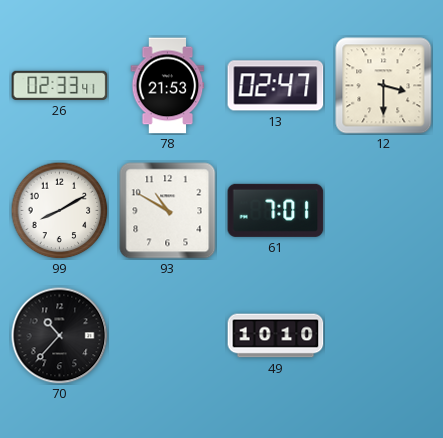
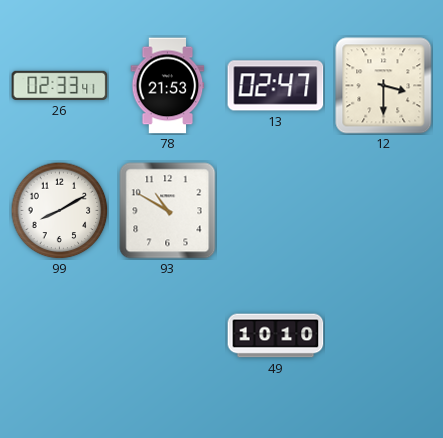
61: 7:01 -> none
70: 10:37 -> none
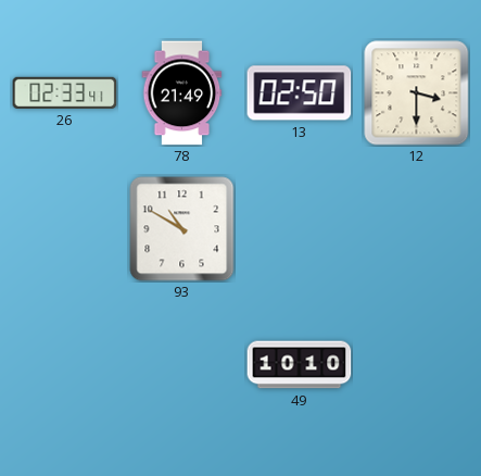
78: 21:53 -> 21:49
13: 02:47 -> 02:50
99: 8:10 -> none
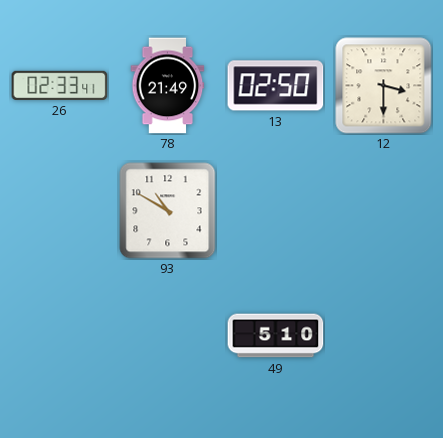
49: 10:10 -> 5:10
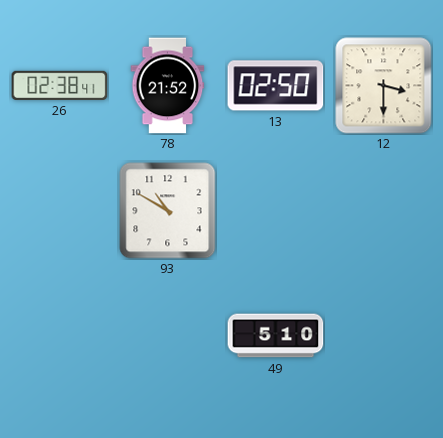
26: 02:33 -> 02:38
78: 21:49 -> 21:52
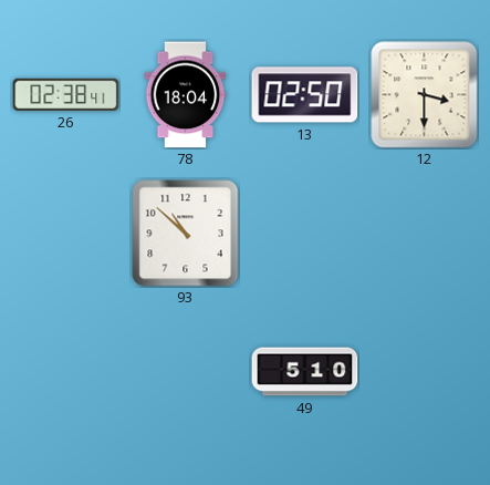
78: 21:52 -> 18:04
93: 10:50 -> 10:52
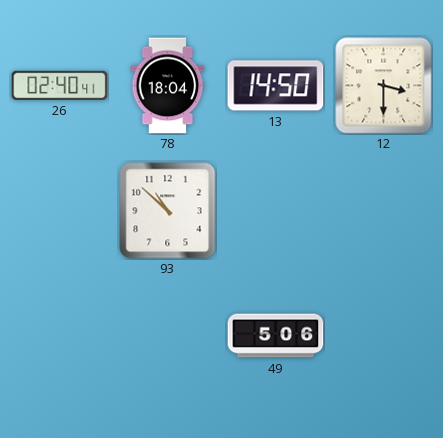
26: 02:38 -> 02:40
13: 02:50 -> 14:50
49: 5:10 -> 5:06
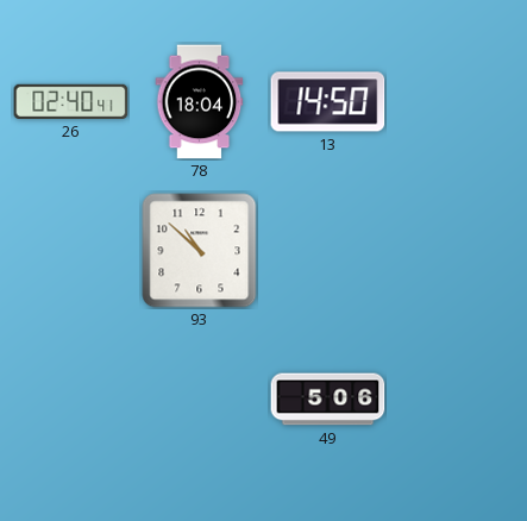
12: 3:30 -> none
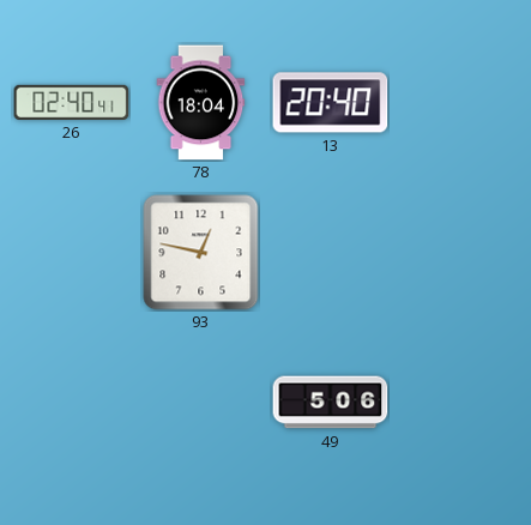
13: 14:50 -> 20:40
93: 10:52 -> 12:47
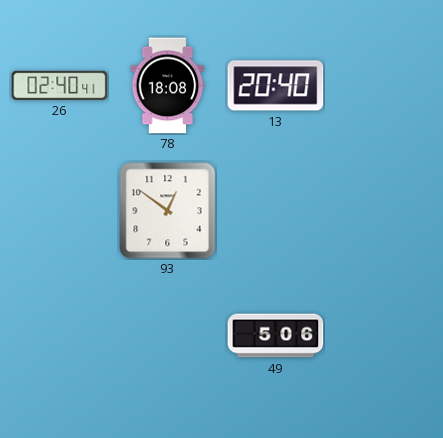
78: 18:04 -> 18:08
93: 12:47 -> 12:51
